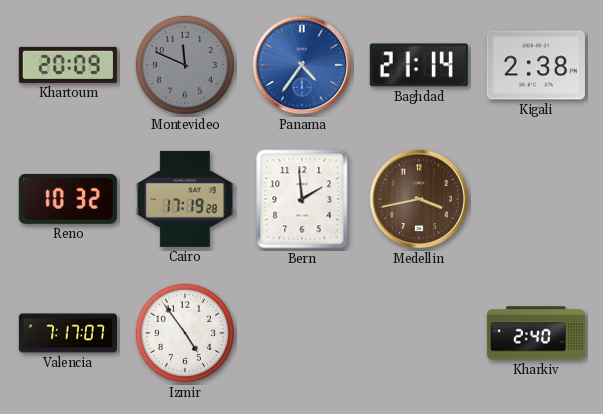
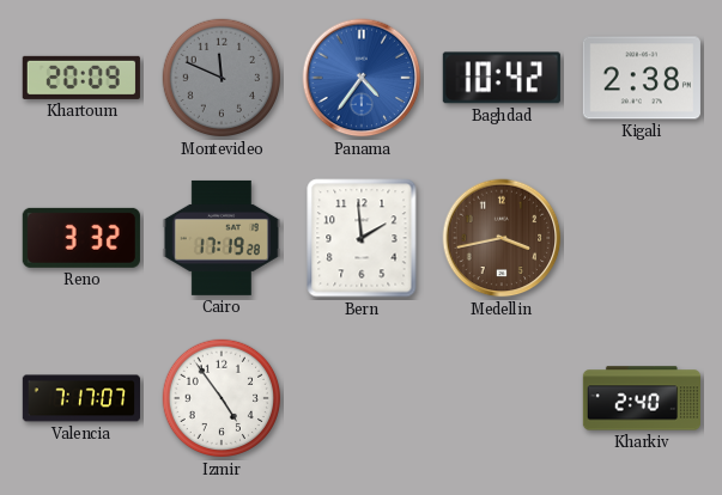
Baghdad: 21:14 -> 10:42
Reno: 10:32 -> 3:32
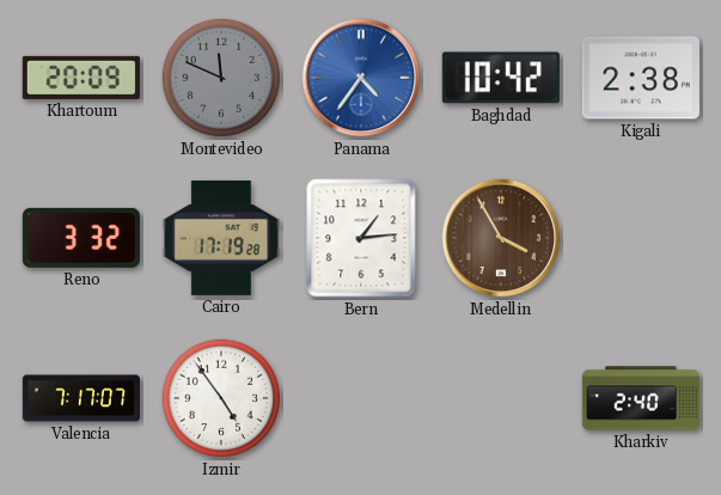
Bern: 1:59 -> 1:14
Medellin: 3:43 -> 3:55
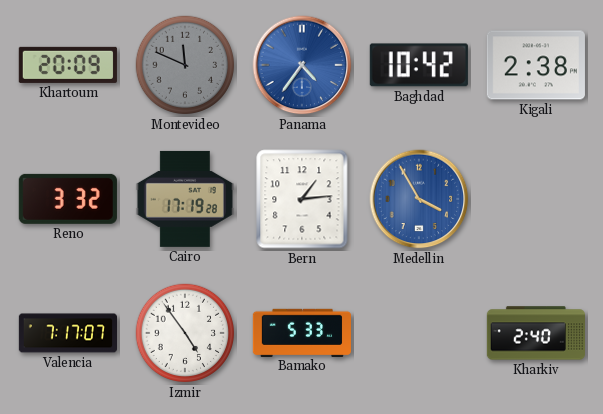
Medellin dial: brown -> blue
Bamako: none -> 5:33
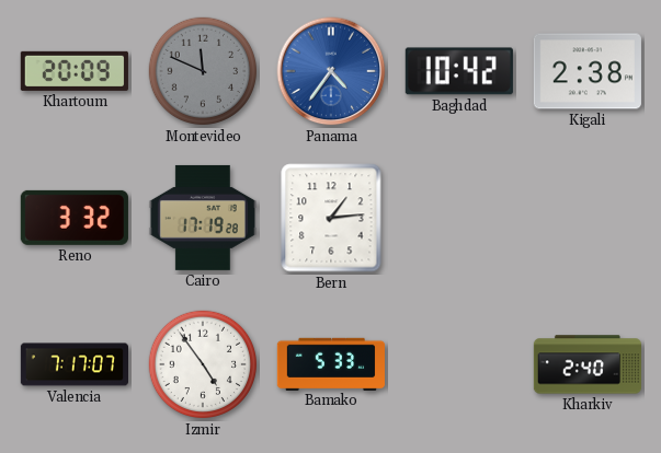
Medellin: 3:55 -> none
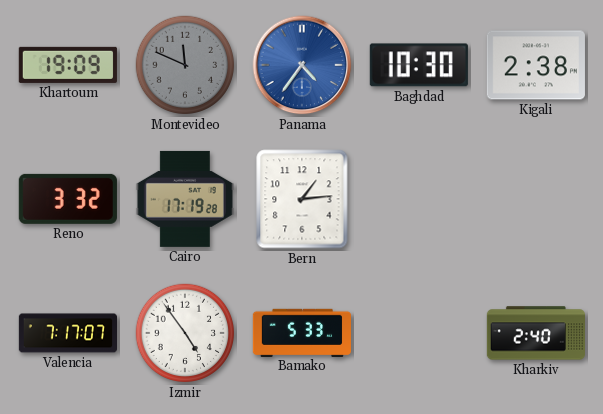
Khartoum: 20:09 -> 19:09
Baghdad: 10:42 -> 10:30
